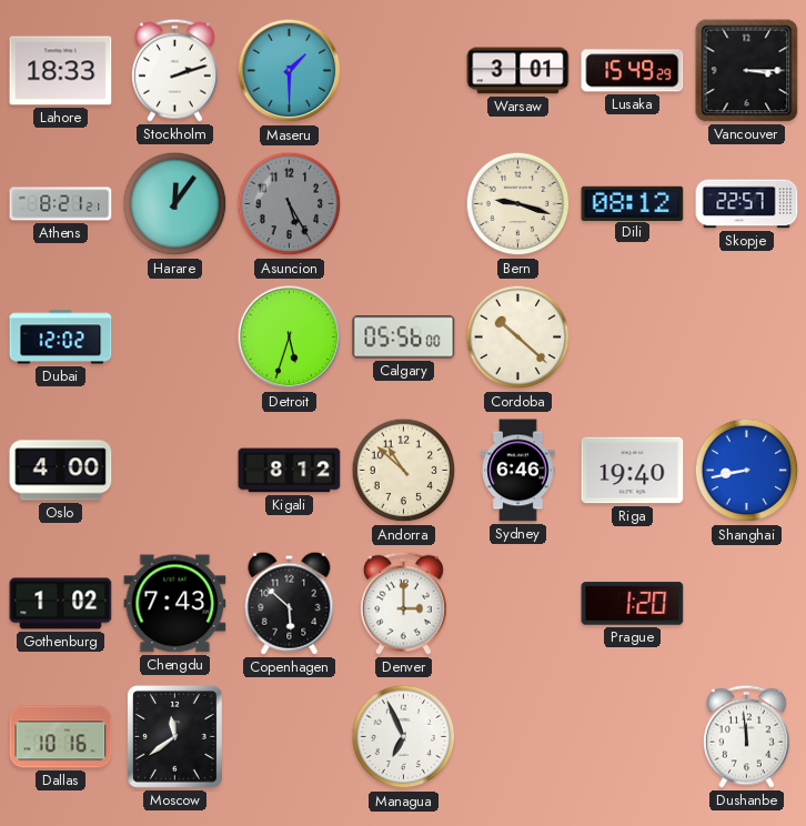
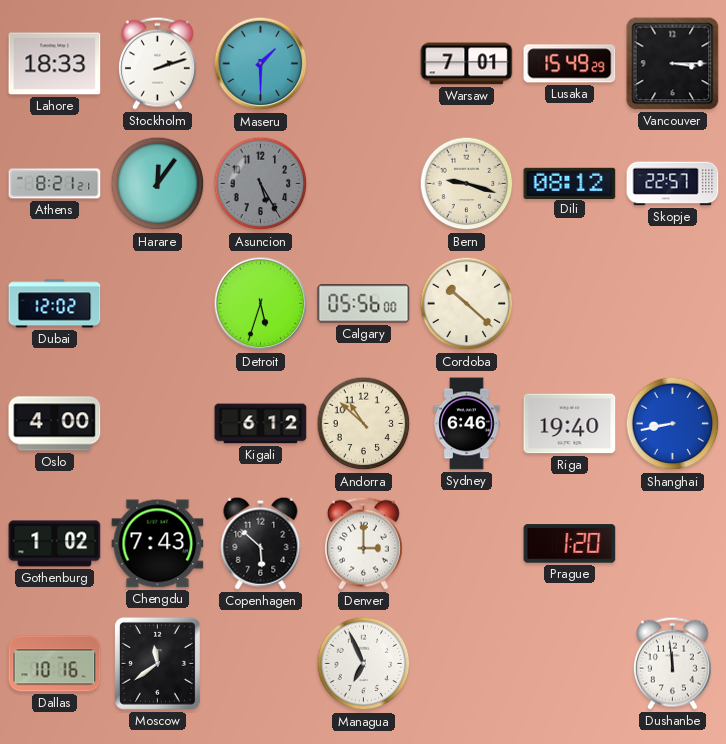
Warsaw: 3:01 -> 7:01
Kigali: 8:12 -> 6:12
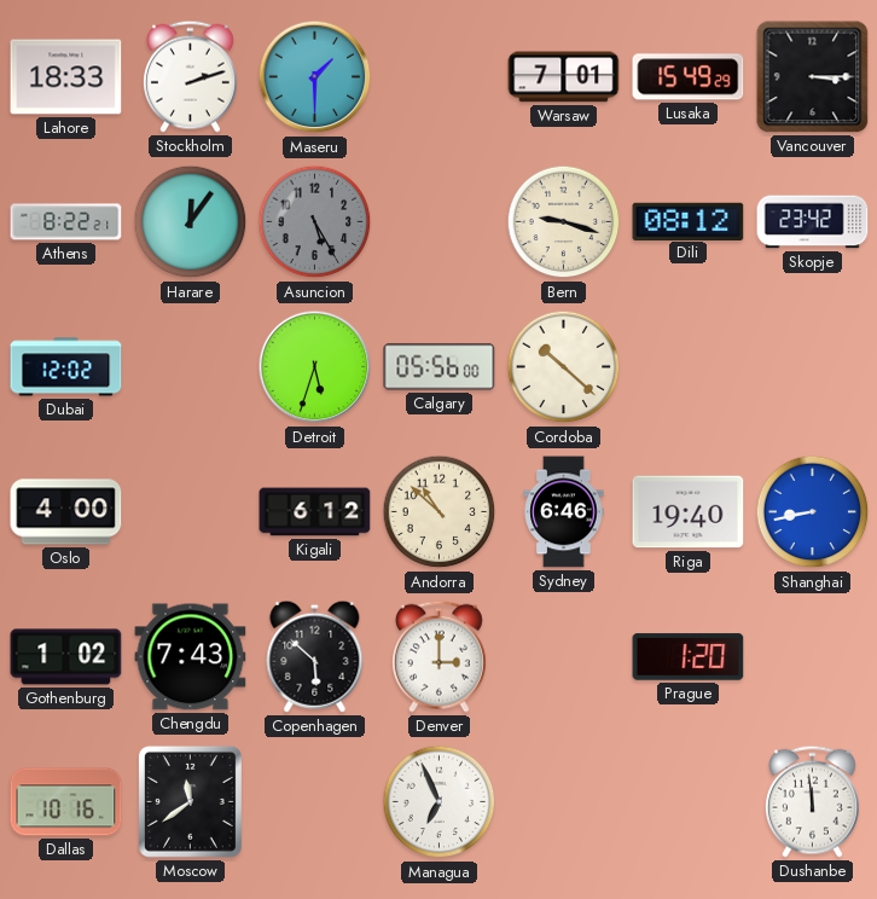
Athens: 8:21 -> 8:22
Skopje: 22:57 -> 23:42
